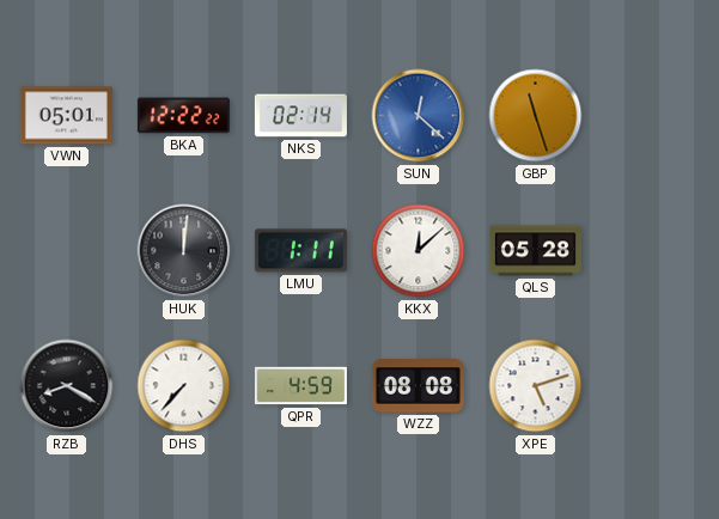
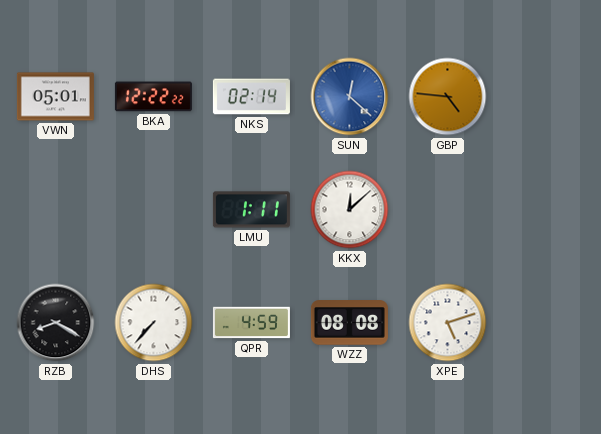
GBP: 11:27 -> 4:46
HUK: 12:01 -> none
QLS: 05:28 -> none
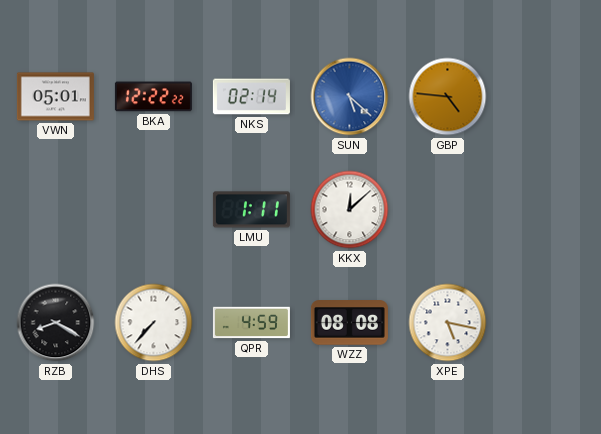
SUN: 12:22 -> 5:22
XPE: 5:12 -> 5:17
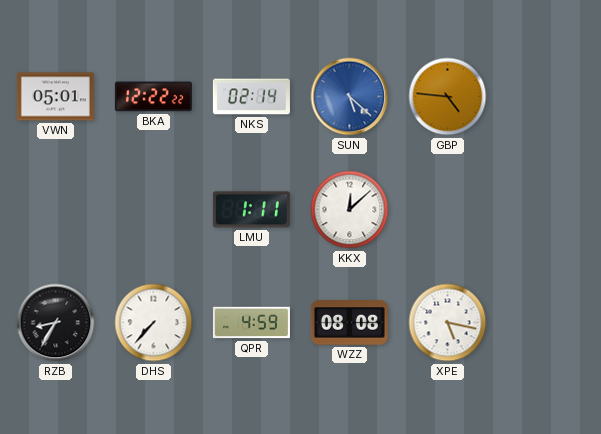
RZB: 8:20 -> 8:35
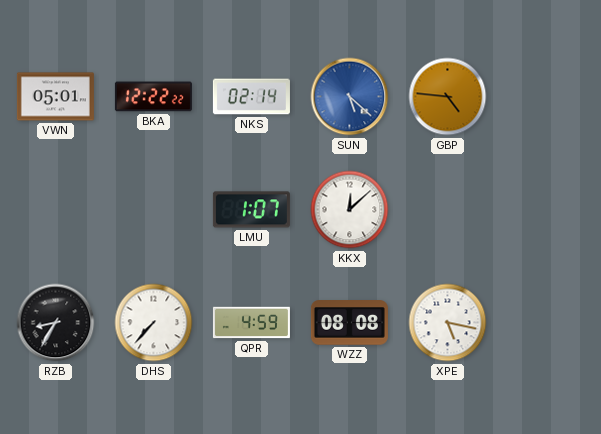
LMU: 1:11 -> 1:07
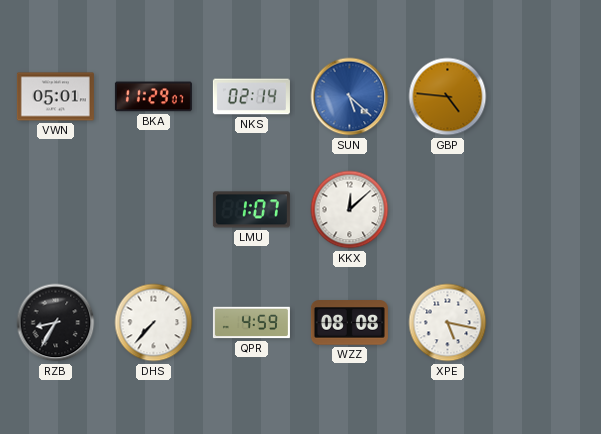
BKA: 12:22 -> 11:29
